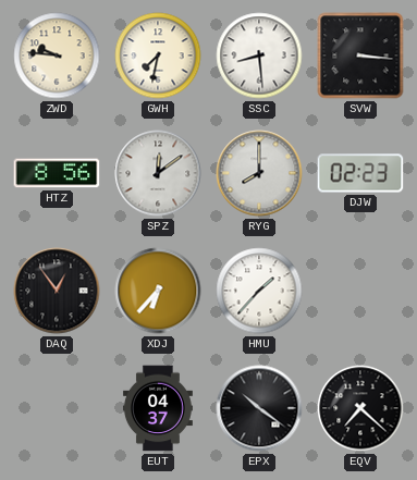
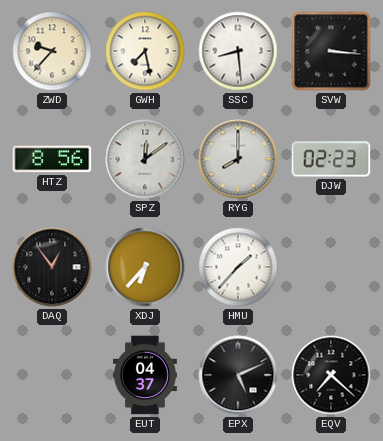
ZWD: 9:46 -> 9:37
GWH: 7:32 -> 7:28
EPX: 10:21 -> 5:11
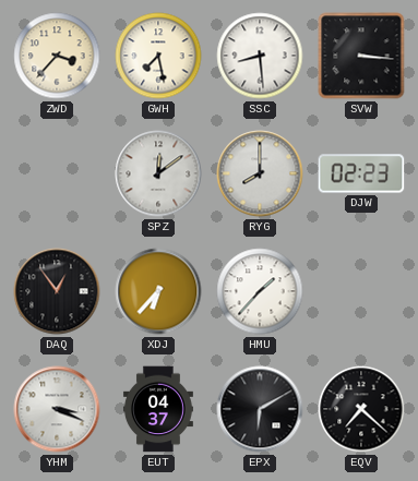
ZWD: 9:37 -> 3:37
HTZ: 8:56 -> none
YHM: none -> 3:19
EPX: 5:11 -> 6:10
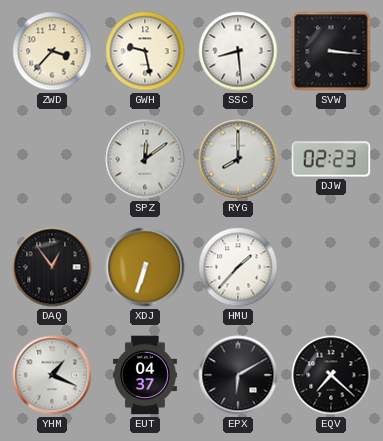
GWH: 7:28 -> 9:28
XDJ: 6:37 -> 6:33
YHM: 3:19 -> 1:19
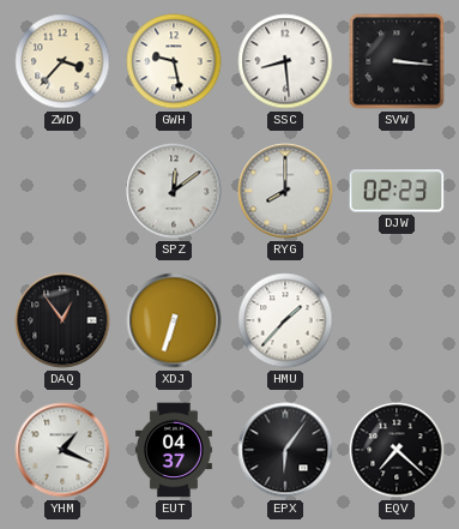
EPX: 6:10 -> 6:06
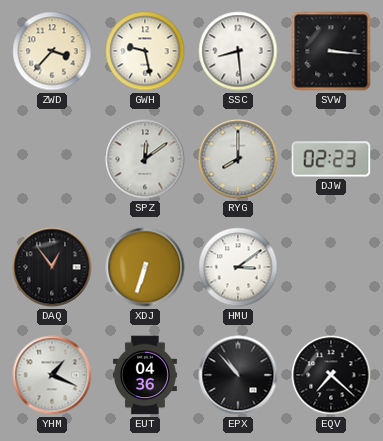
HMU: 1:37 -> 3:09
EUT: 04:37 -> 04:36
EPX: 6:06 -> 10:53
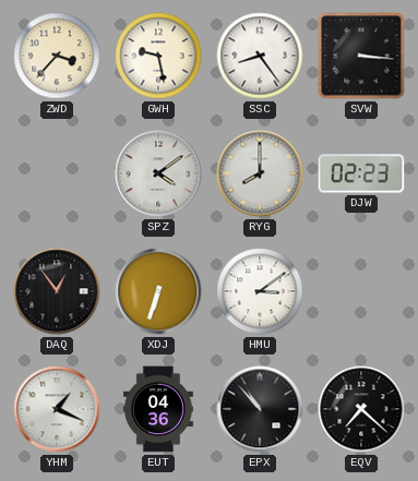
SSC: 8:29 -> 8:24
SPZ: 12:09 -> 4:09
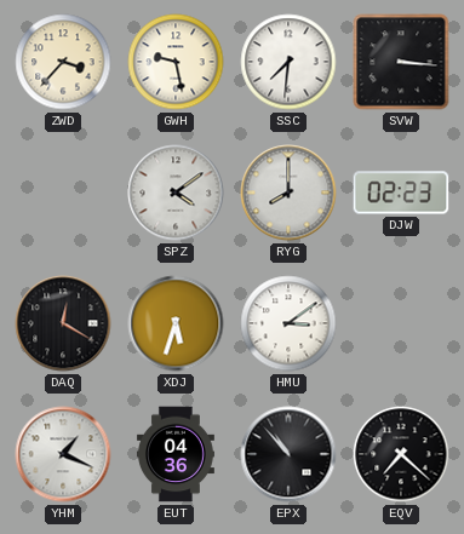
SSC: 8:24 -> 7:31
DAQ: 12:54 -> 12:20
XDJ: 6:33 -> 5:33
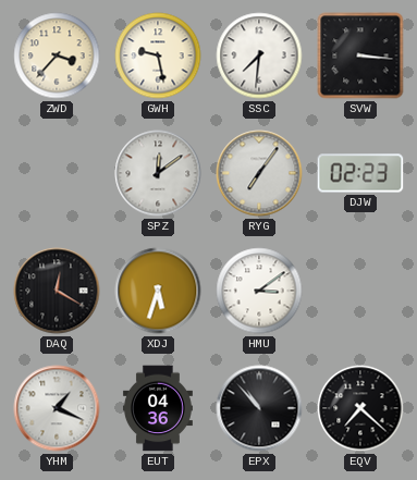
SPZ: 4:09 -> 12:09
RYG: 8:00 -> 7:06
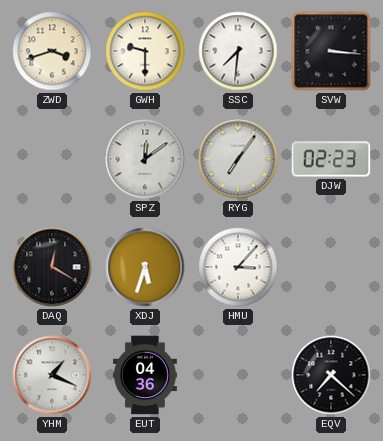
ZWD: 3:37 -> 3:42
GWH: 9:28 -> 9:30
HMU: 3:09 -> 3:07
EPX: 10:53 -> none
